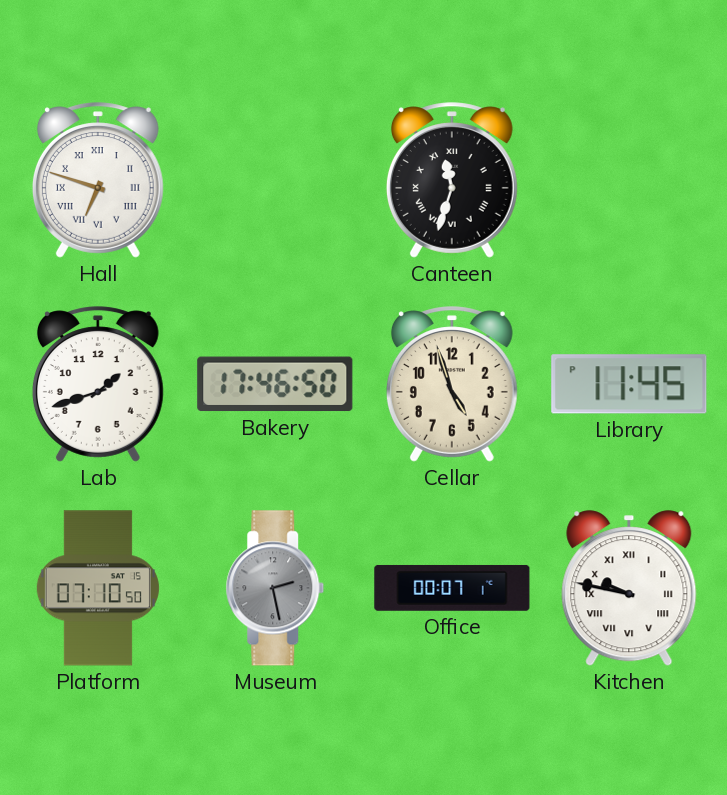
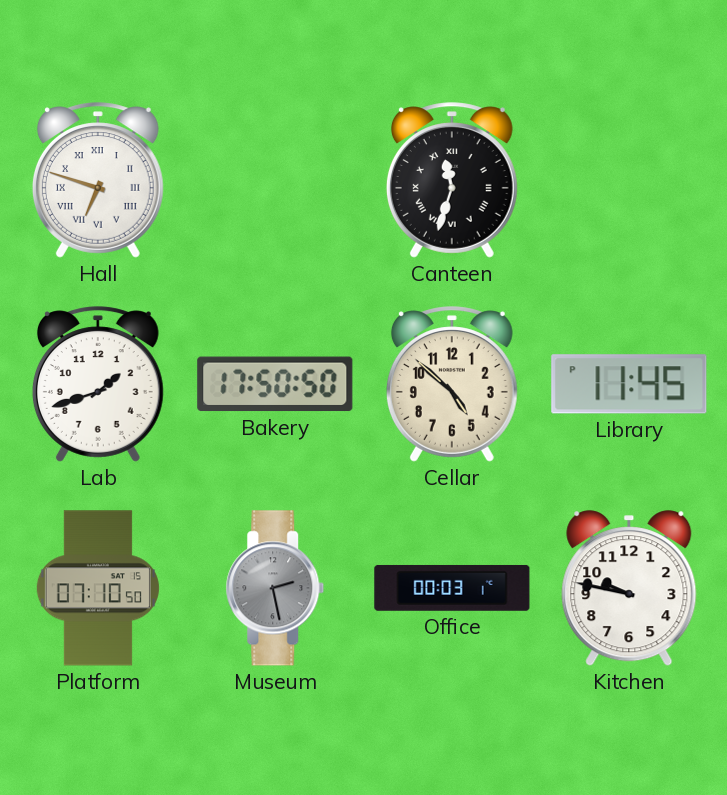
Bakery: 17:46 -> 17:50
Cellar: 4:57 -> 4:52
Office: 00:07 -> 00:03
Kitchen numerals: Roman -> Arabic
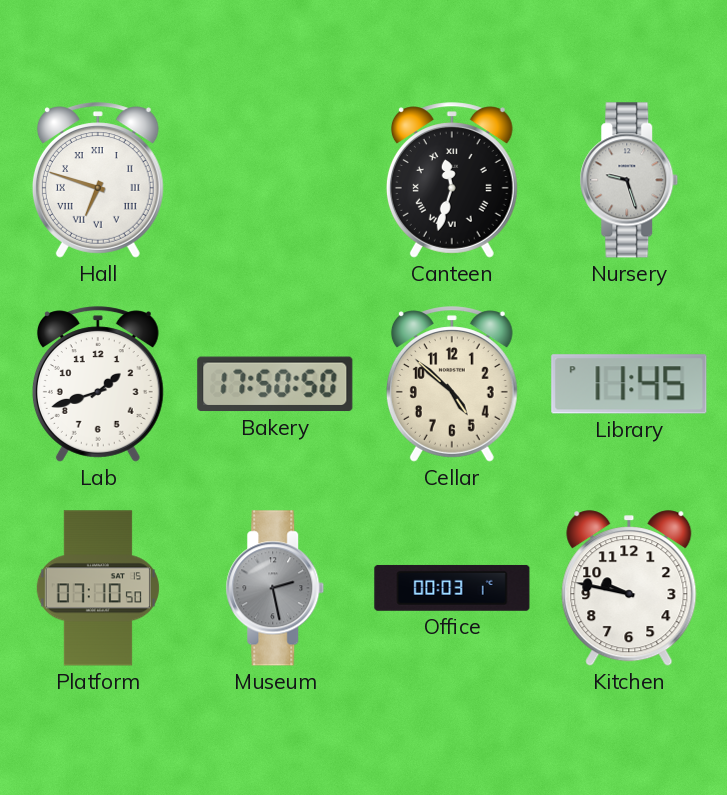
Nursery: none -> 9:27
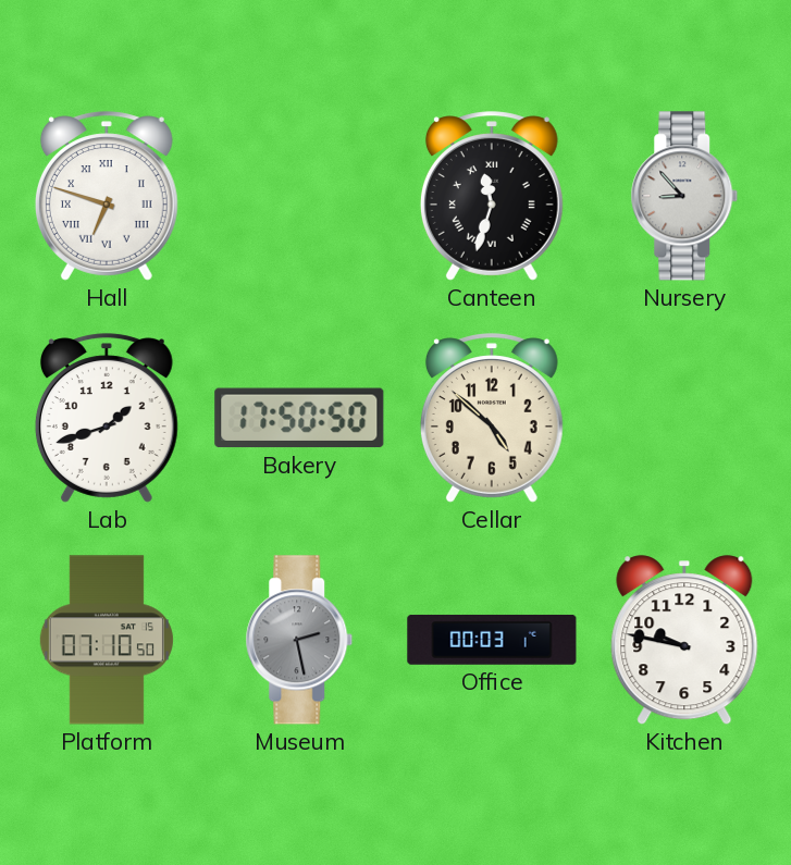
Nursery: 9:27 -> 8:53
Library: 11:45 -> none
